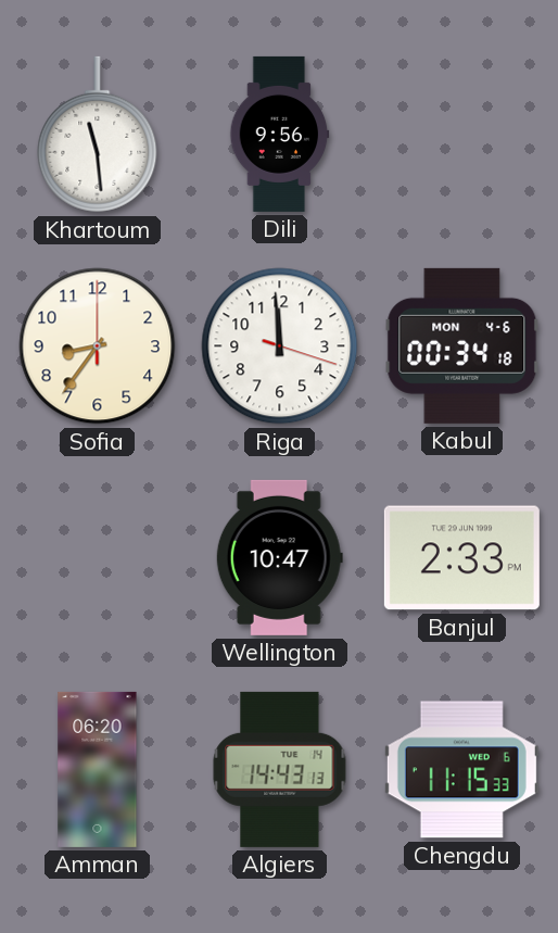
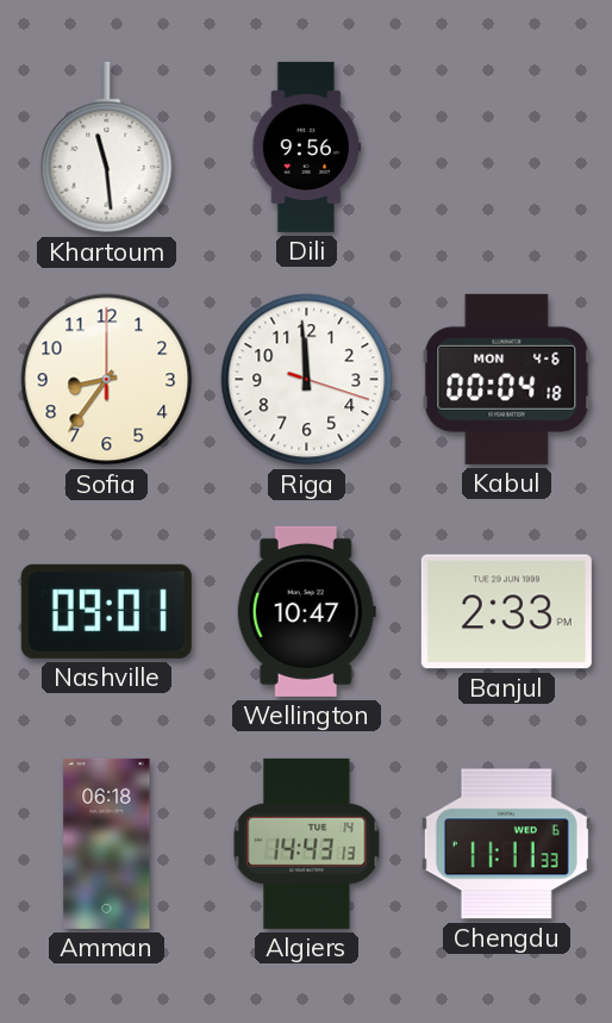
Kabul: 00:34 -> 00:04
Nashville: none -> 09:01
Amman: 06:20 -> 06:18
Chengdu: 11:15 -> 11:11
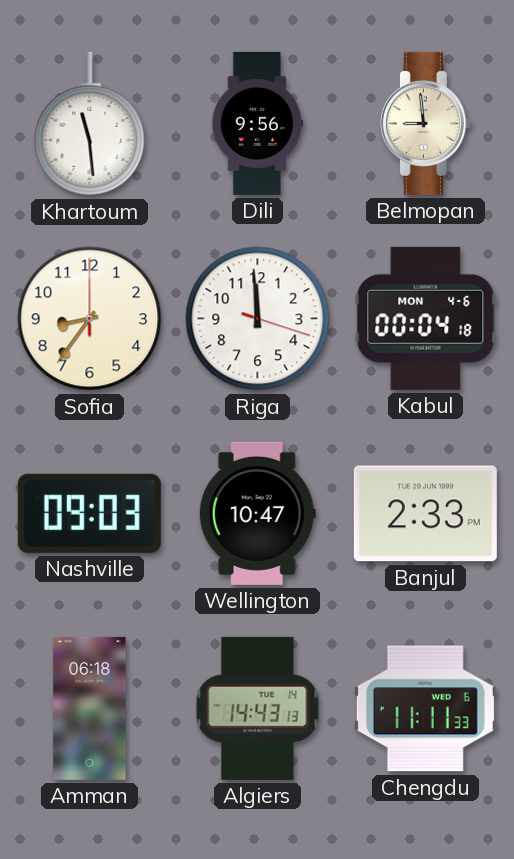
Belmopan: none -> 8:59
Nashville: 09:01 -> 09:03
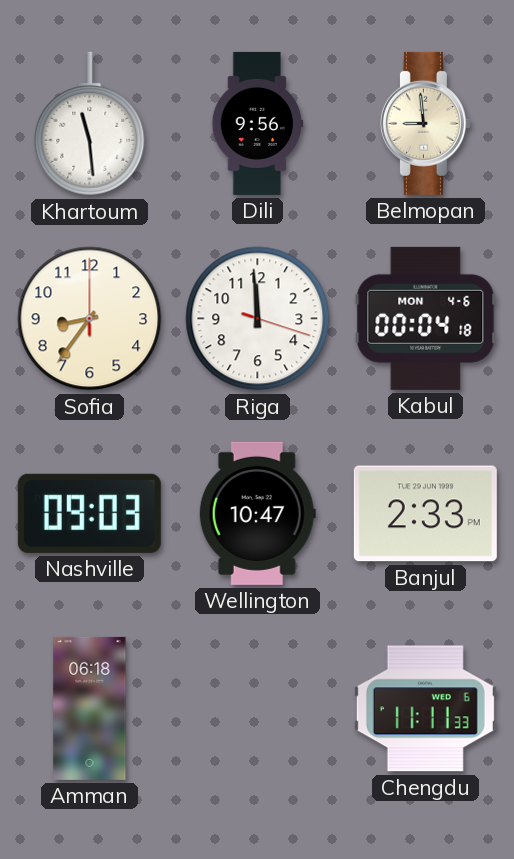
Algiers: 14:43 -> none
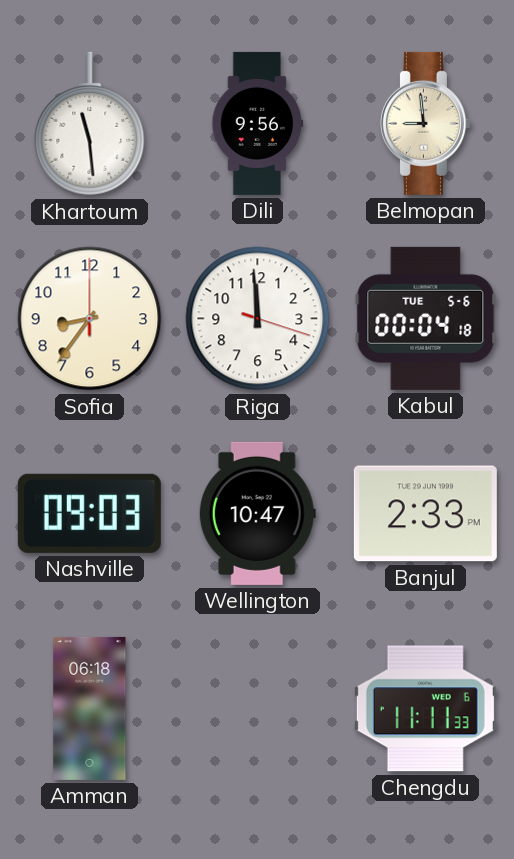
Kabul date: MON 4-6 -> TUE 5-6
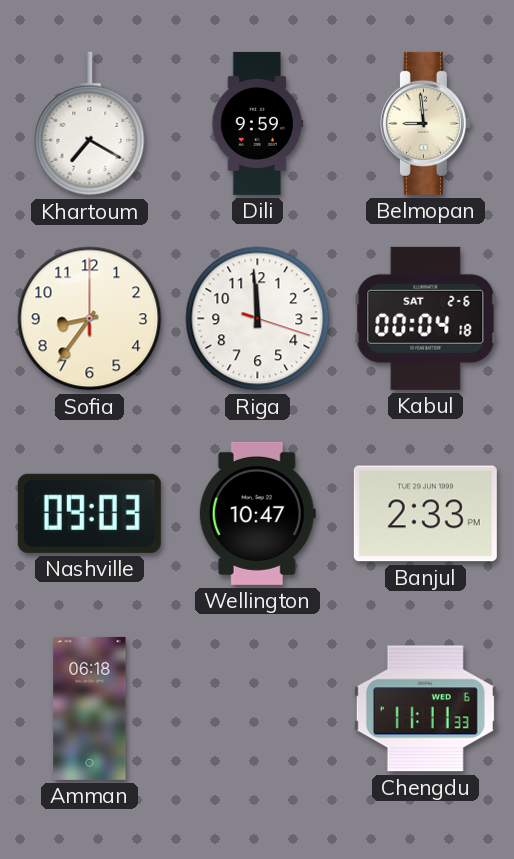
Khartoum: 11:29 -> 7:20
Dili: 9:56 -> 9:59
Kabul date: TUE 5-6 -> SAT 2-6
